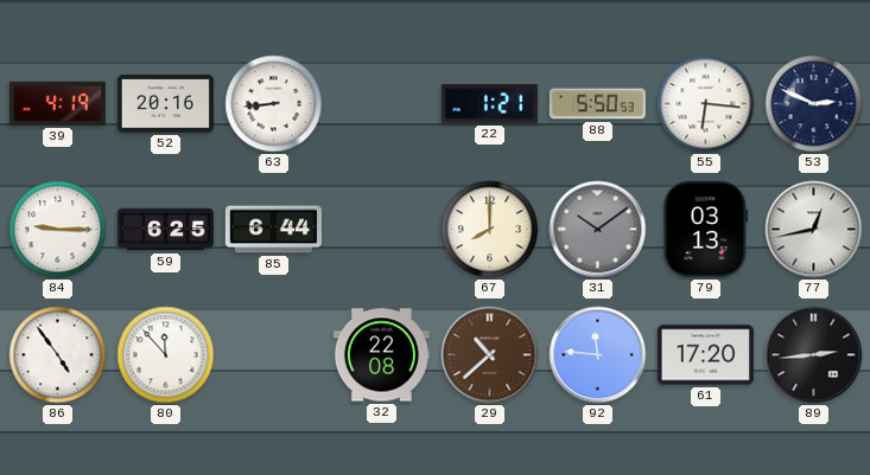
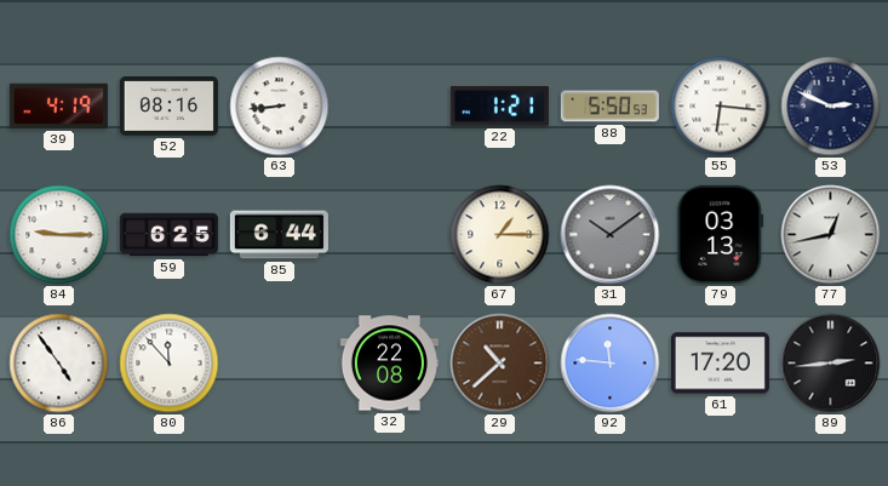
52: 20:16 -> 08:16
67: 8:00 -> 1:15
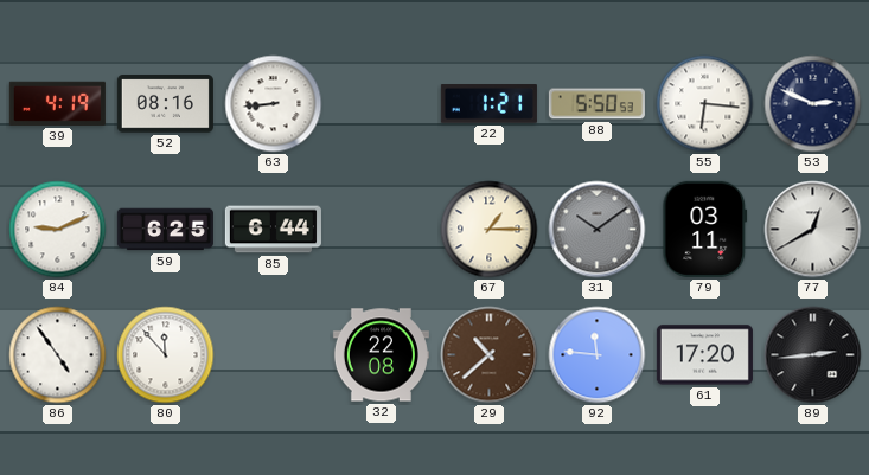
84: 9:15 -> 9:11
79: 03:13 -> 03:11
77: 12:43 -> 12:40
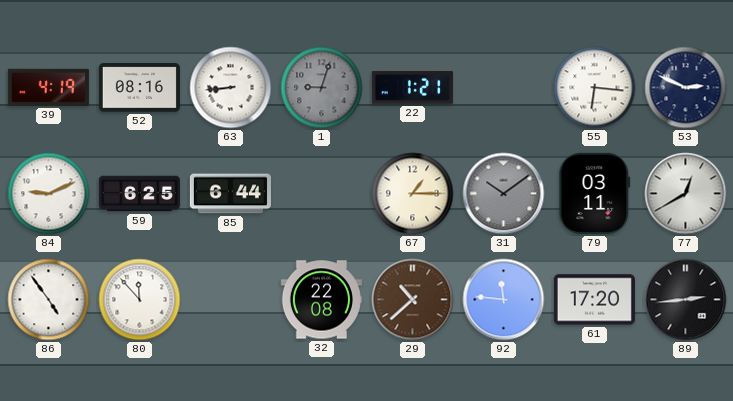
1: none -> 9:03
88: 5:50 -> none
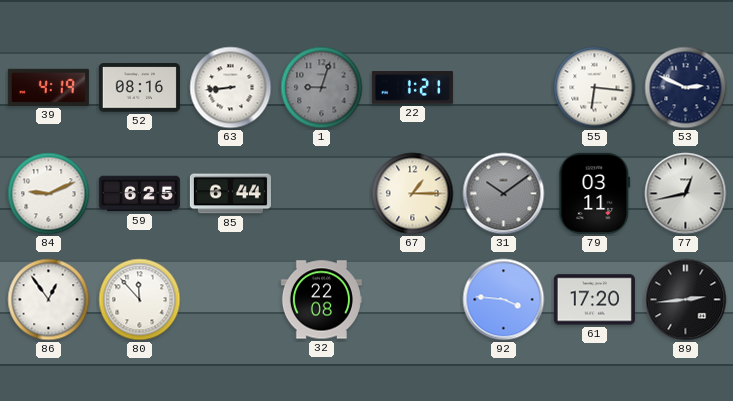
77: 12:40 -> 12:43
86: 4:54 -> 12:54
29: 10:38 -> none
92: 11:46 -> 3:46
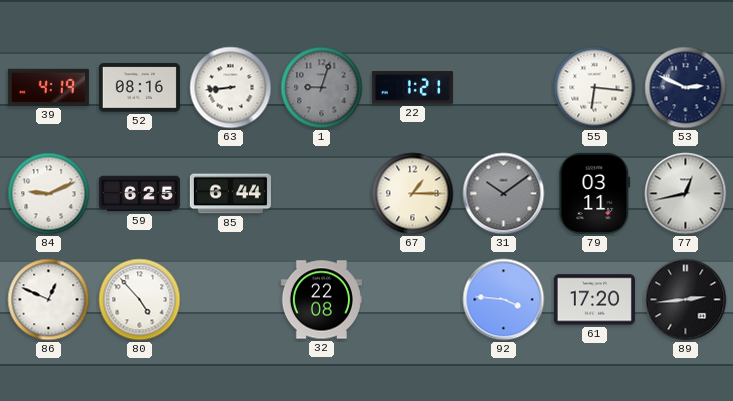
86: 12:54 -> 12:49
80: 11:53 -> 4:53
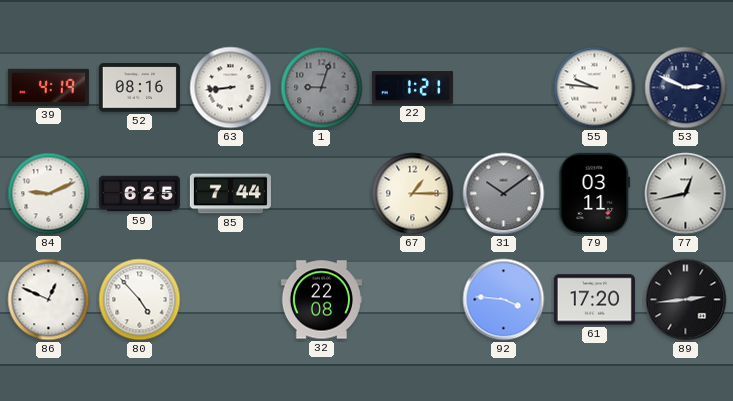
55: 6:16 -> 9:46
85: 6:44 -> 7:44
